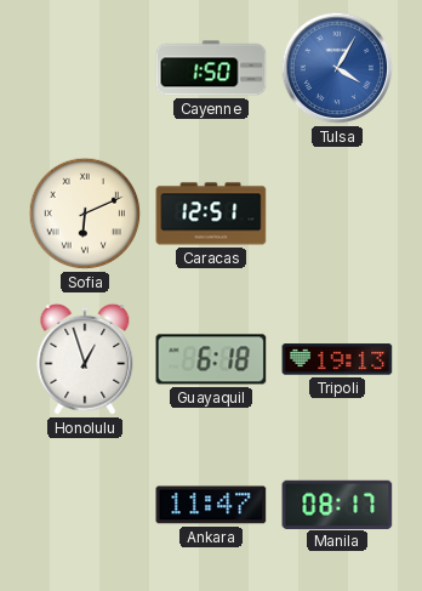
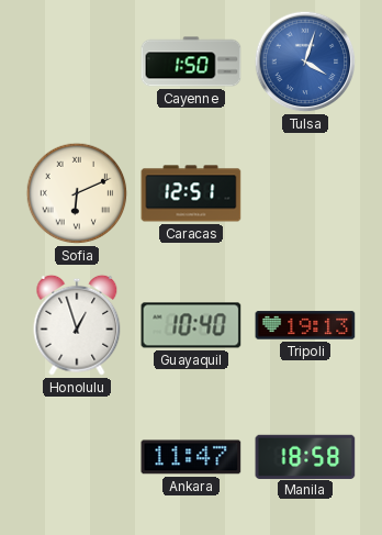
Tulsa: 4:05 -> 4:03
Guayaquil: 6:18 -> 10:40
Manila: 08:17 -> 18:58
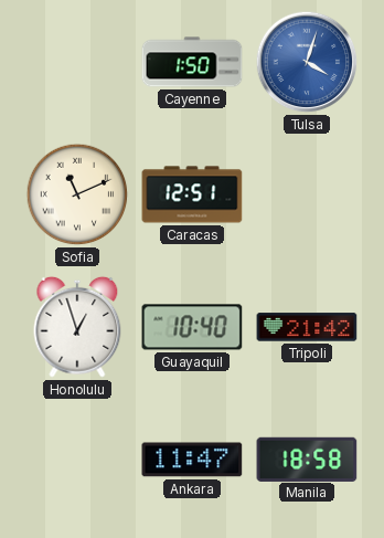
Sofia: 6:11 -> 11:11
Tripoli: 19:13 -> 21:42
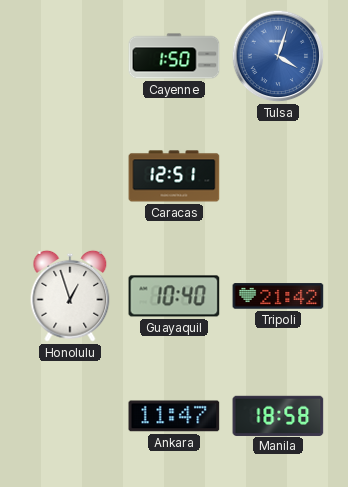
Sofia: 11:11 -> none
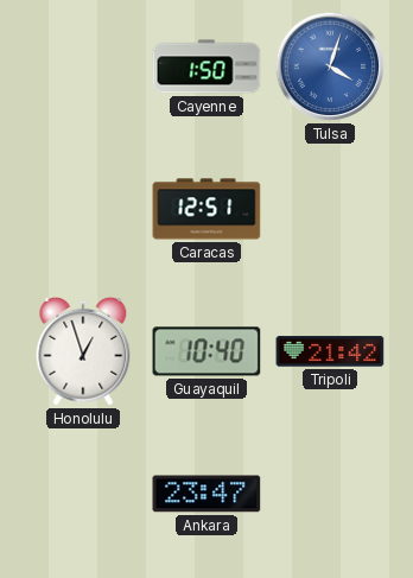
Ankara: 11:47 -> 23:47
Manila: 18:58 -> none
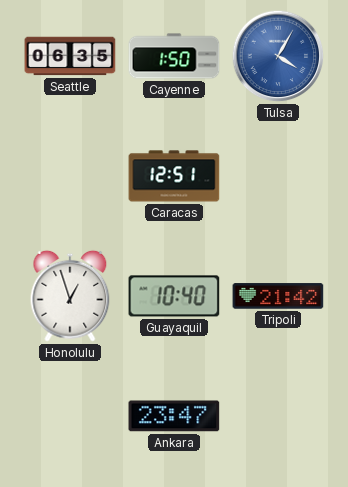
Seattle: none -> 06:35
Tulsa: 4:03 -> 4:05
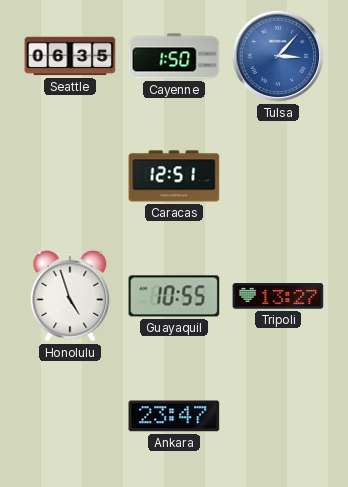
Tulsa: 4:05 -> 3:07
Honolulu: 12:57 -> 4:57
Guayaquil: 10:40 -> 10:55
Tripoli: 21:42 -> 13:27
